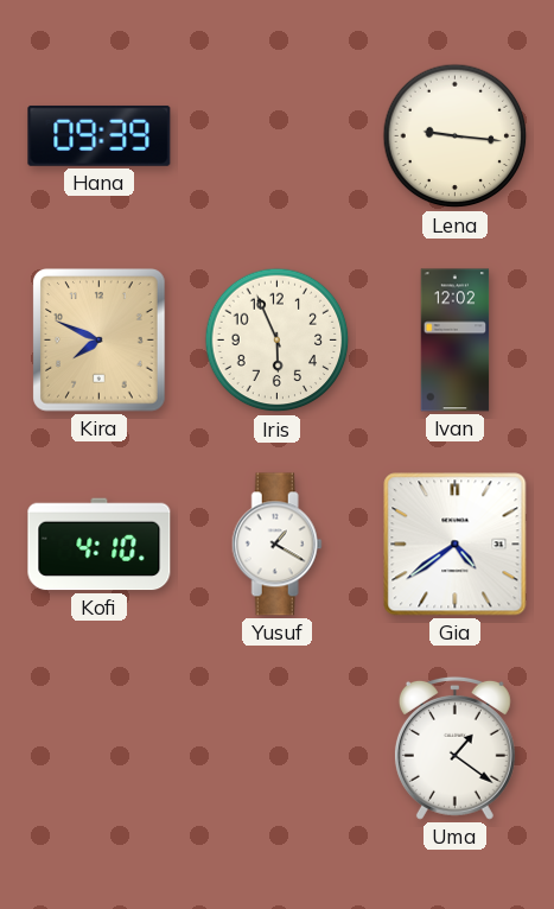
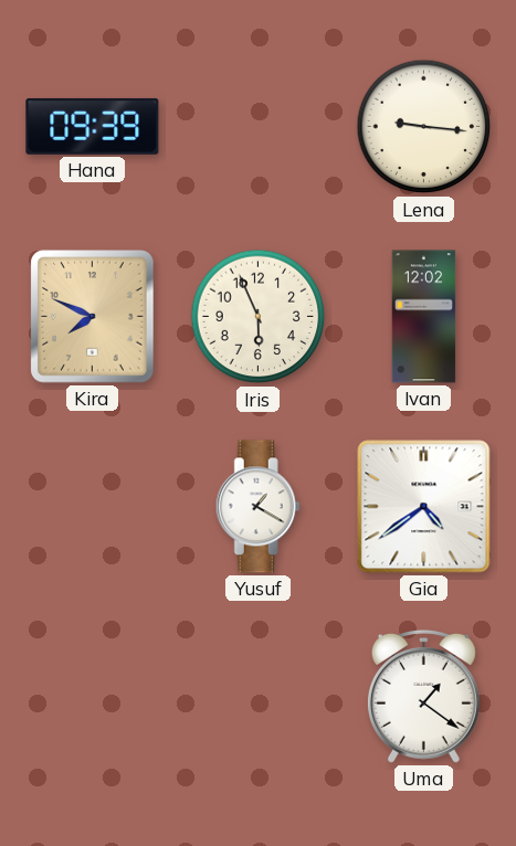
Kofi: 4:10 -> none
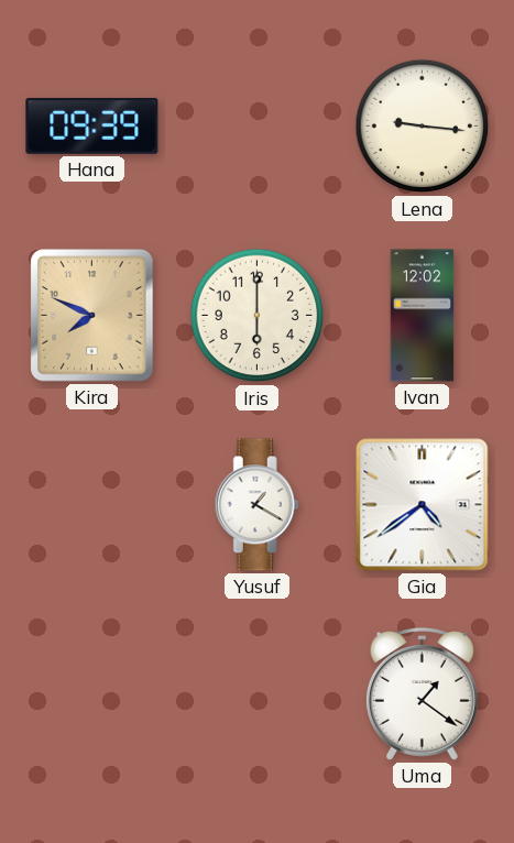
Iris: 5:56 -> 6:00
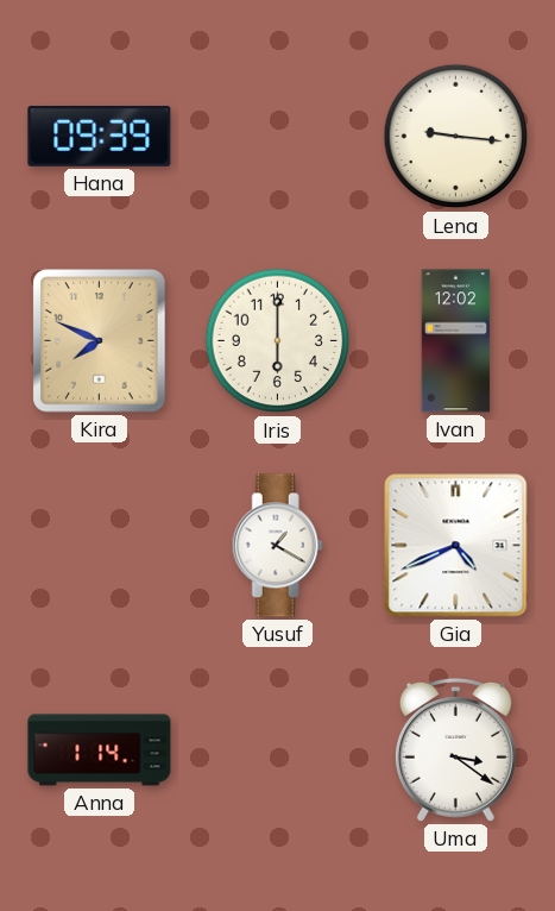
Gia: 4:39 -> 4:41
Anna: none -> 1:14
Uma: 1:21 -> 3:21
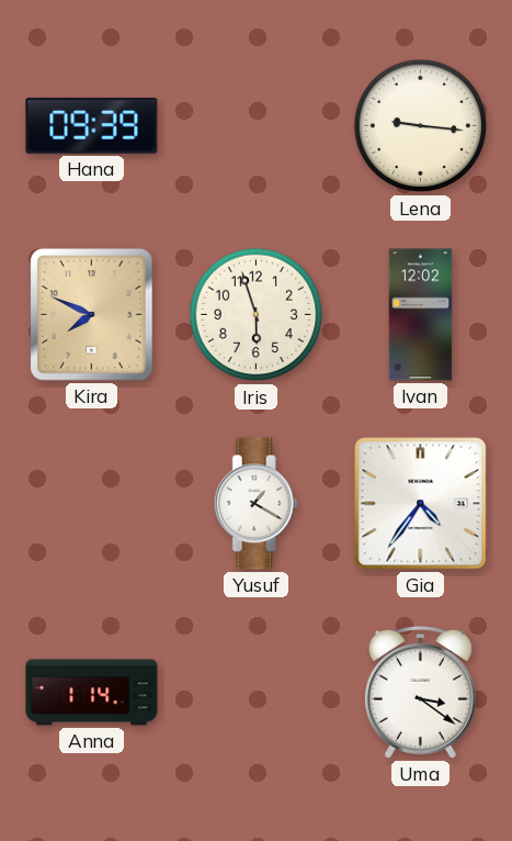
Iris: 6:00 -> 5:57
Gia: 4:41 -> 4:36
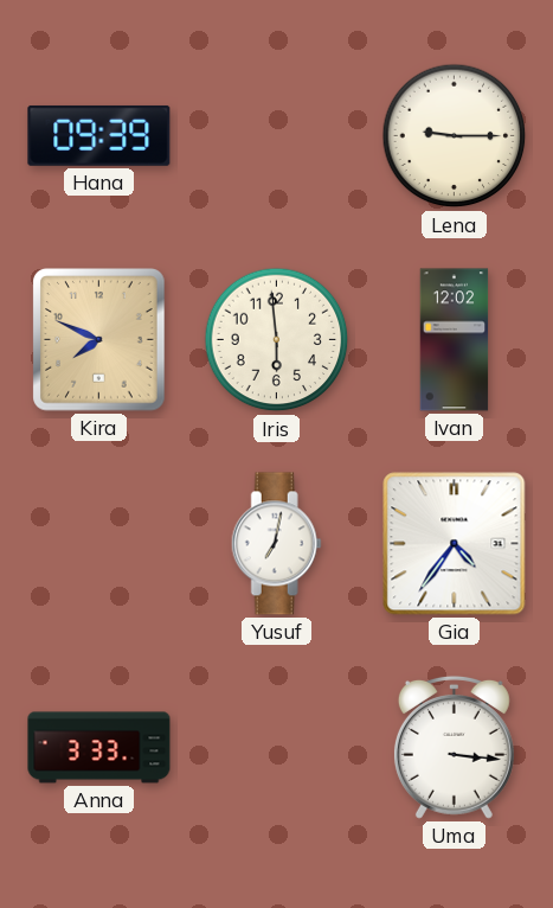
Lena: 9:16 -> 9:15
Iris: 5:57 -> 5:59
Yusuf: 1:20 -> 7:02
Anna: 1:14 -> 3:33
Uma: 3:21 -> 3:16
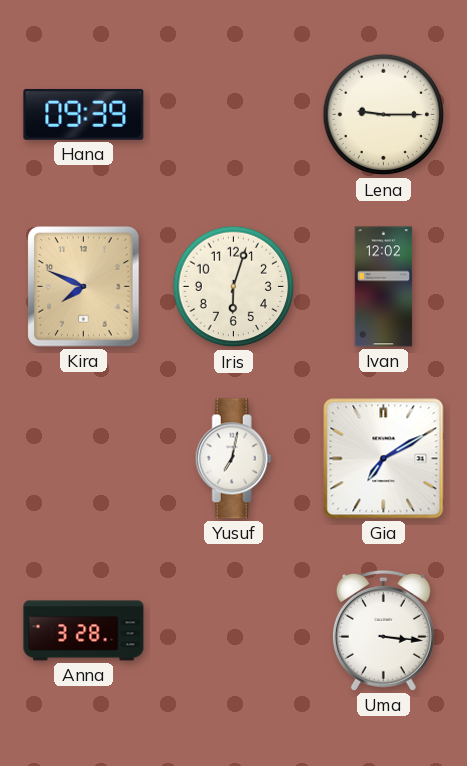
Iris: 5:59 -> 6:03
Gia: 4:36 -> 7:10
Anna: 3:33 -> 3:28
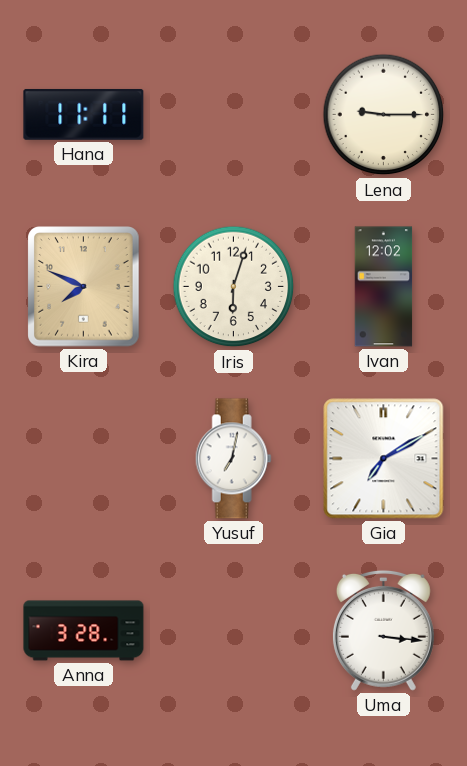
Hana: 09:39 -> 11:11
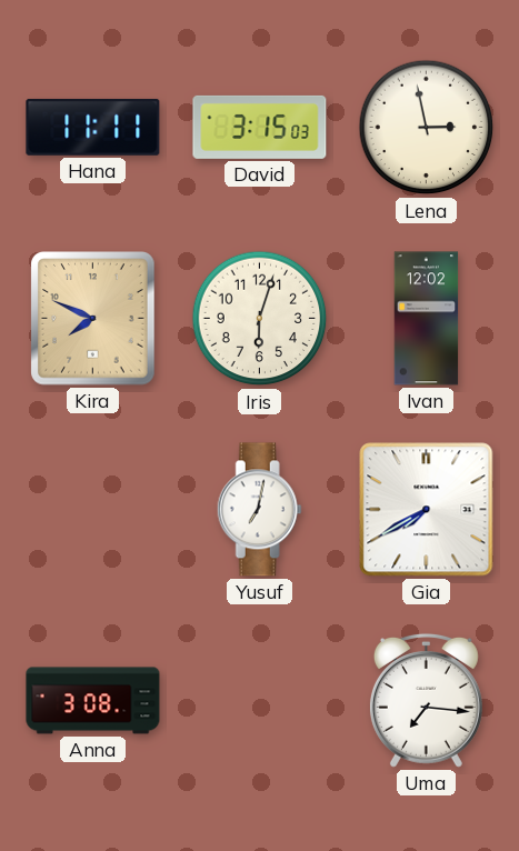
David: none -> 3:15
Lena: 9:15 -> 2:58
Gia: 7:10 -> 7:40
Anna: 3:28 -> 3:08
Uma: 3:16 -> 7:16
